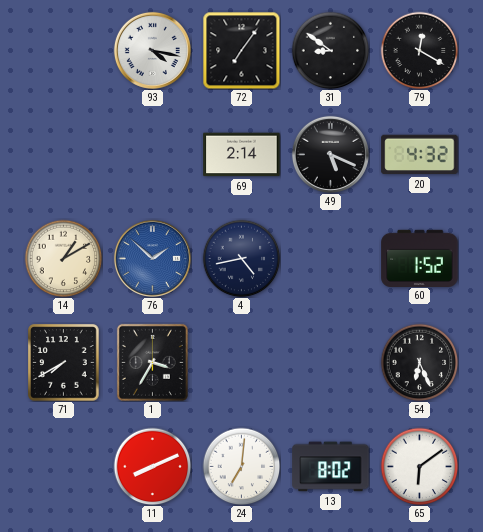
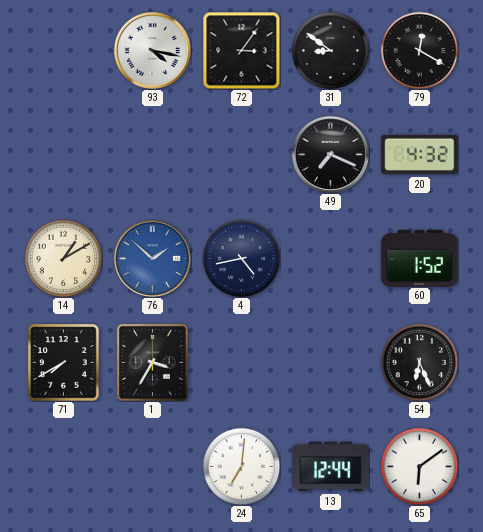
72: 7:06 -> 3:06
69: 2:14 -> none
49: 5:19 -> 7:19
11: 8:11 -> none
13: 8:02 -> 12:44
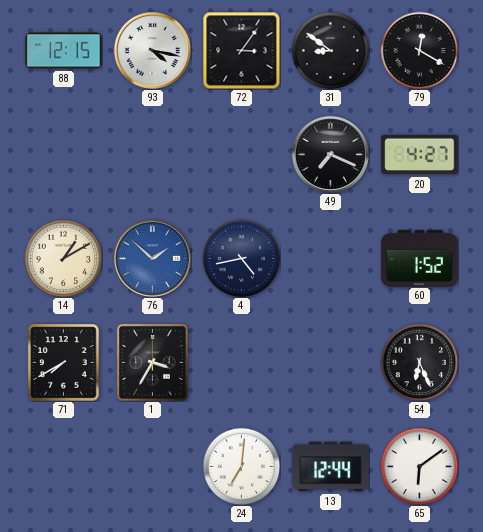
88: none -> 12:15
20: 4:32 -> 4:27
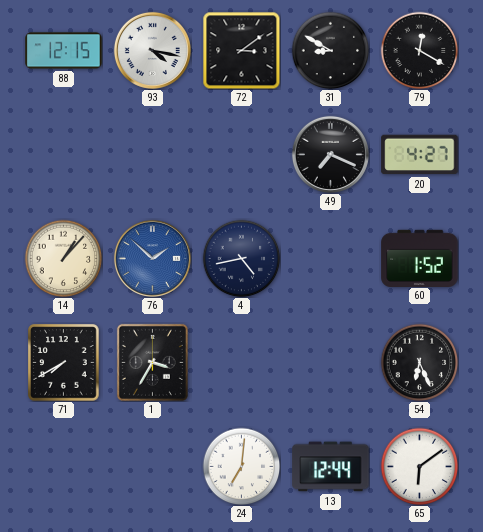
72: 3:06 -> 3:09
31: 8:51 -> 8:50
14: 1:10 -> 1:07
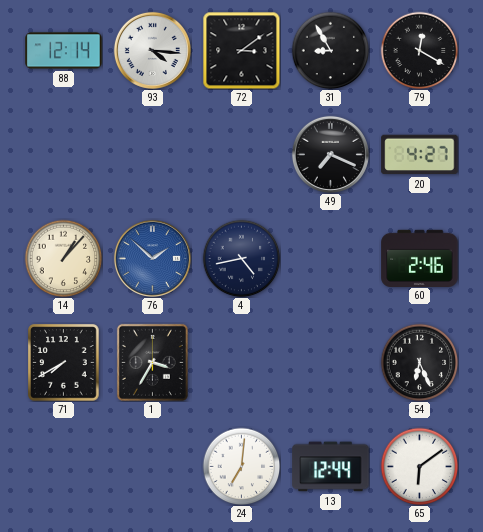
88: 12:15 -> 12:14
93: 4:17 -> 4:16
31: 8:50 -> 8:55
60: 1:52 -> 2:46
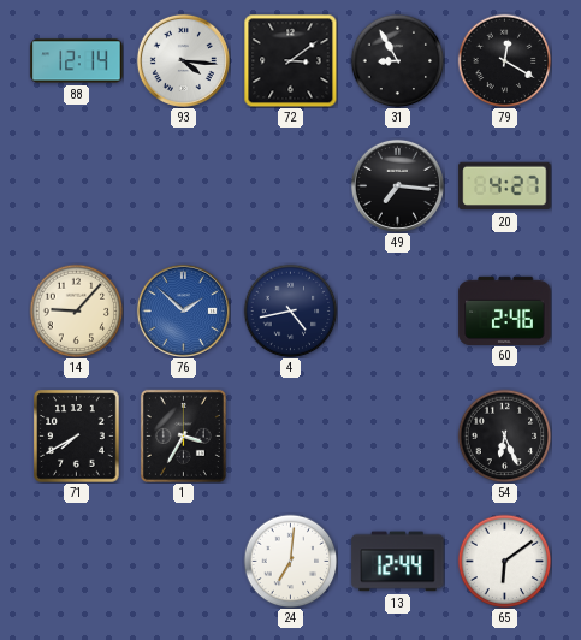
49: 7:19 -> 7:16
14: 1:07 -> 9:07
